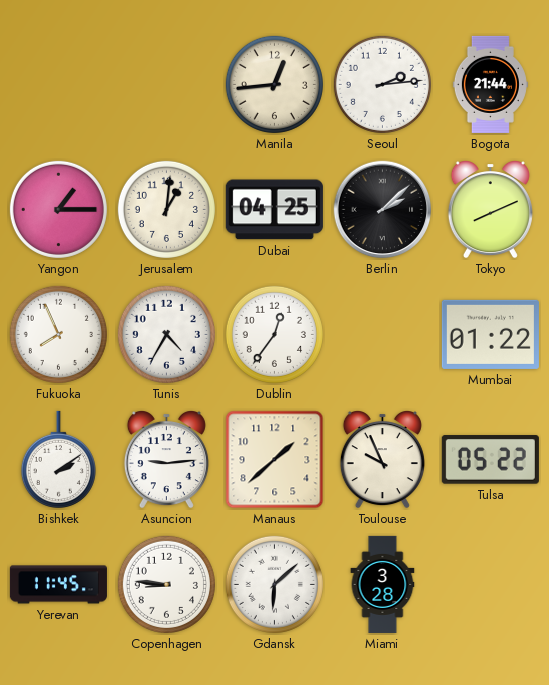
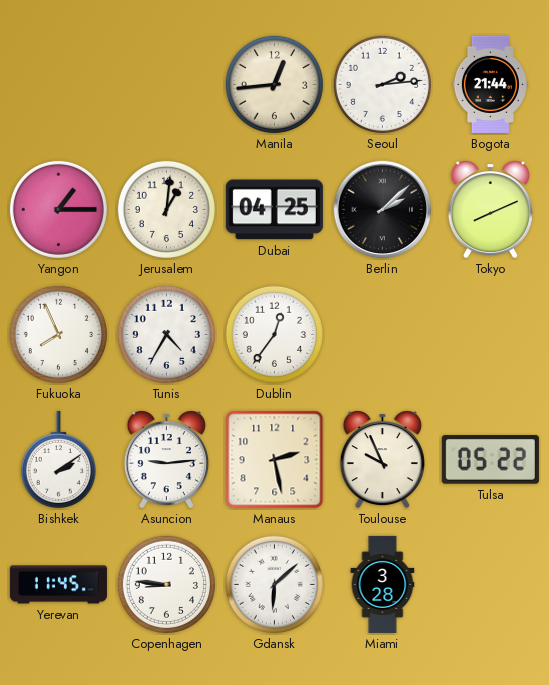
Mumbai: 01:22 -> none
Manaus: 1:38 -> 2:28
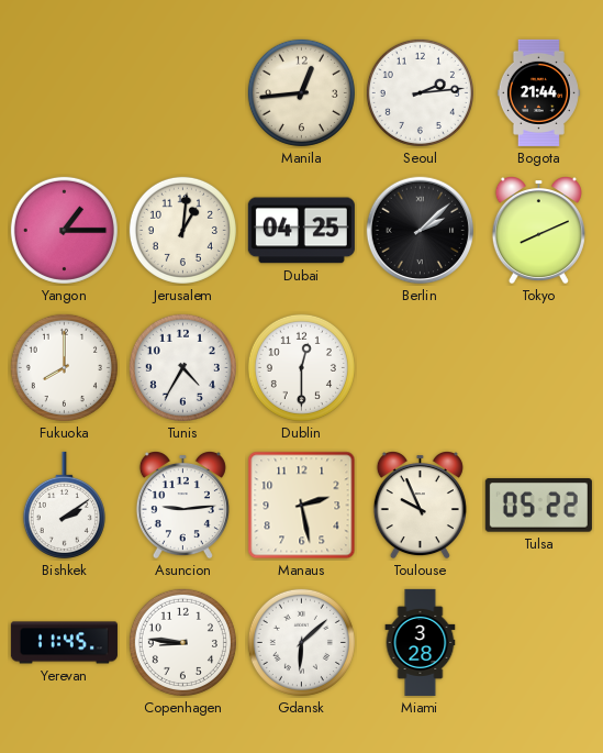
Fukuoka: 7:56 -> 8:00
Dublin: 12:36 -> 12:30
